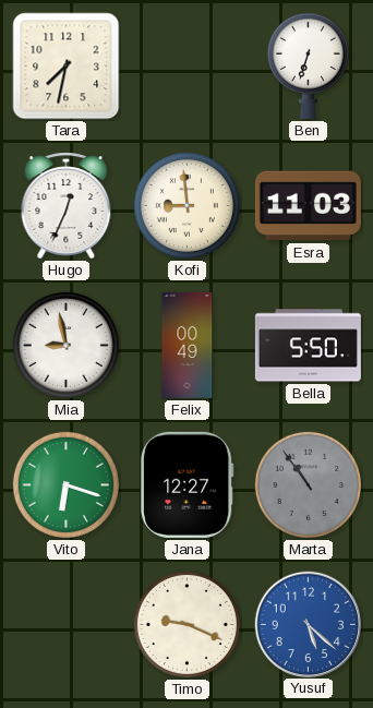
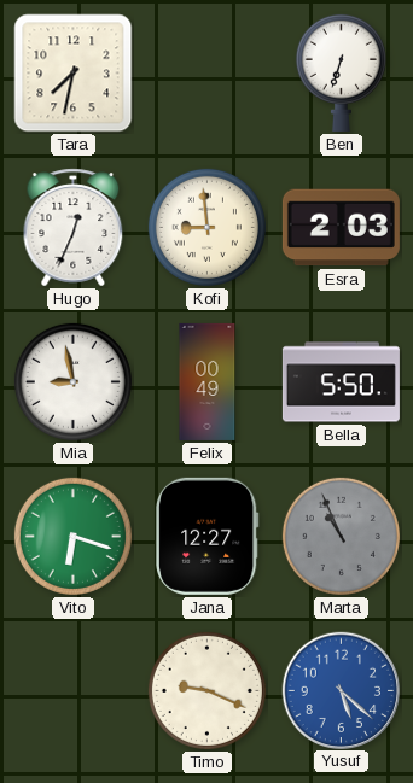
Esra: 11:03 -> 2:03
Marta: 10:54 -> 10:56
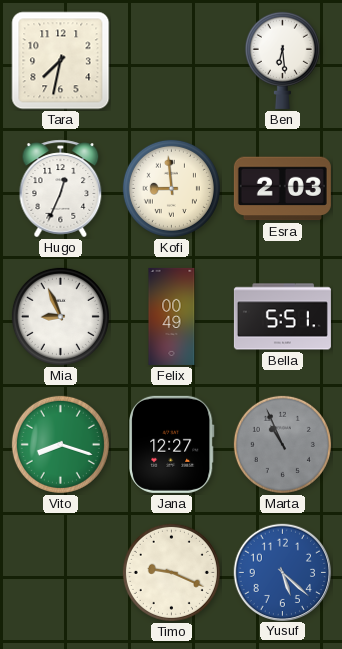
Ben: 6:33 -> 6:29
Mia: 8:58 -> 8:56
Bella: 5:50 -> 5:51
Vito: 6:18 -> 8:18
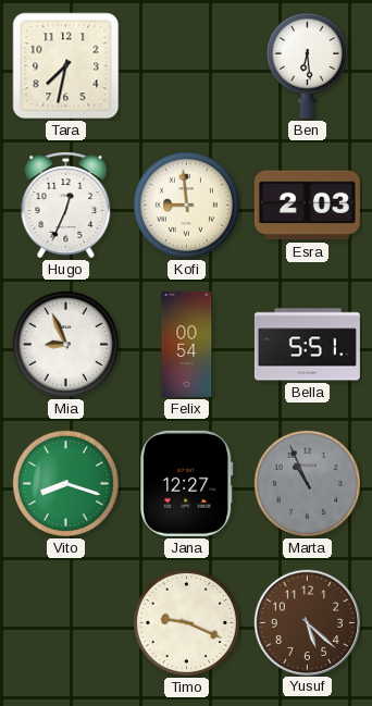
Felix: 00:49 -> 00:54
Yusuf dial: blue -> brown
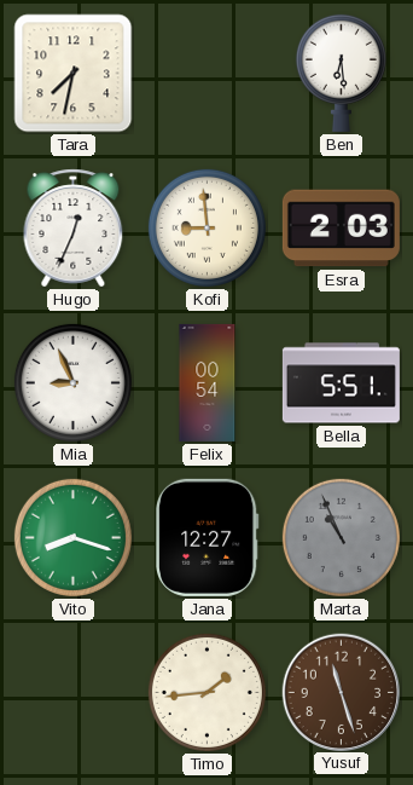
Timo: 9:19 -> 1:44
Yusuf: 5:22 -> 11:27
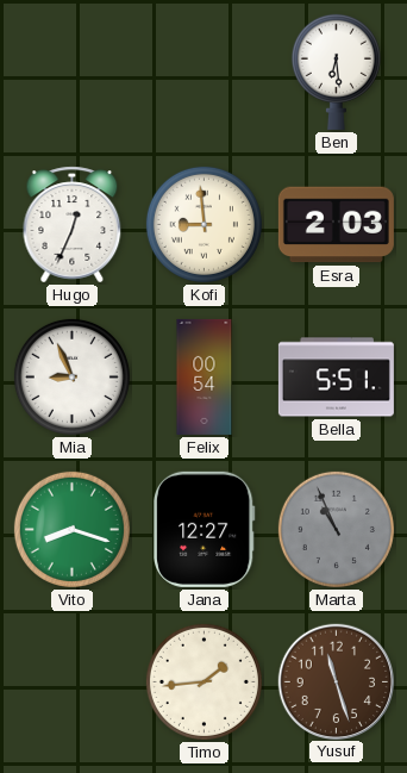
Tara: 7:32 -> none
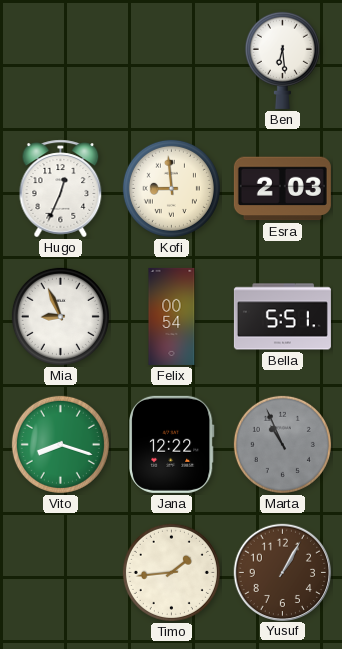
Jana: 12:27 -> 12:22
Yusuf: 11:27 -> 1:05
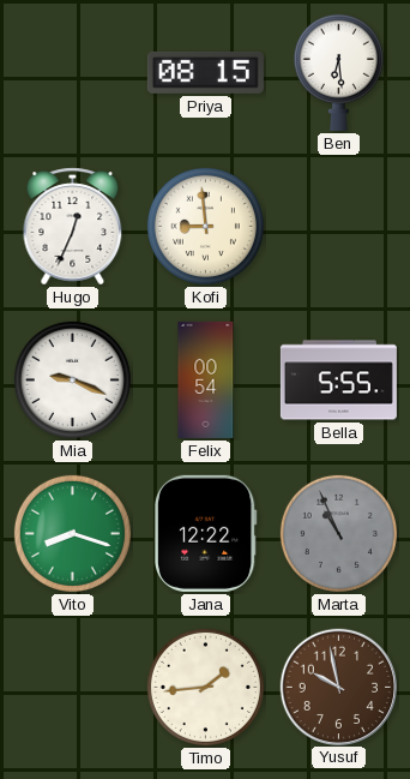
Priya: none -> 08:15
Esra: 2:03 -> none
Mia: 8:56 -> 9:19
Bella: 5:51 -> 5:55
Yusuf: 1:05 -> 9:58
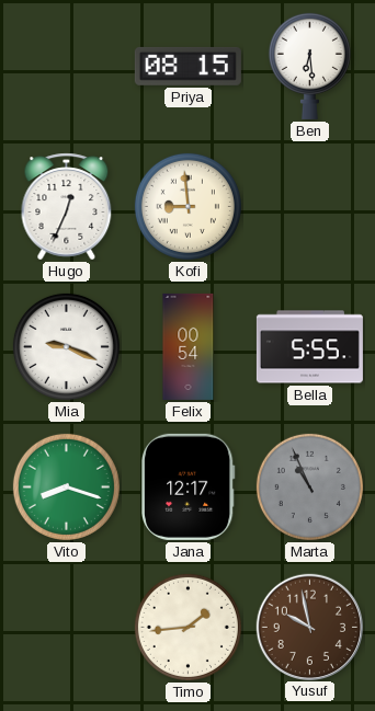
Jana: 12:22 -> 12:17
